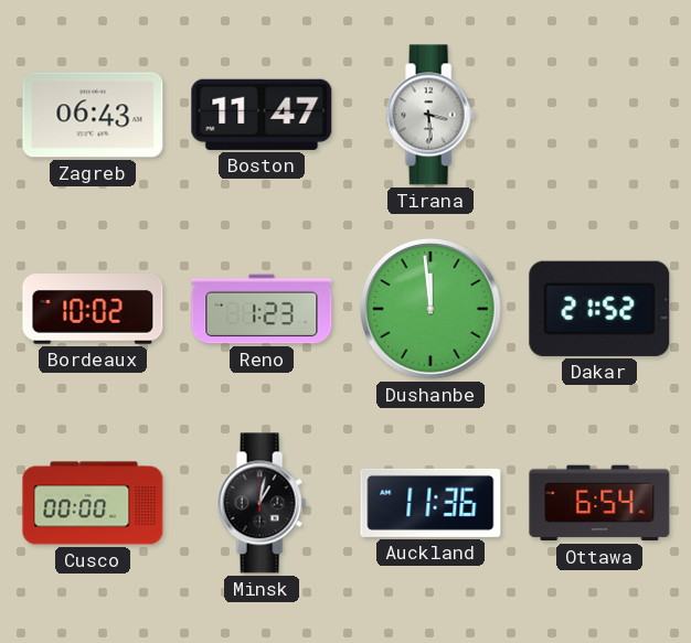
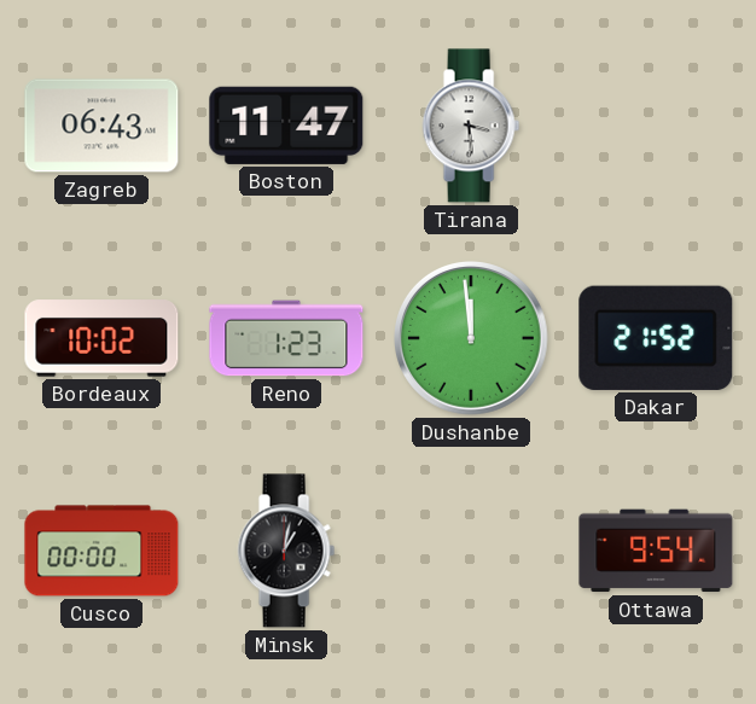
Auckland: 11:36 -> none
Ottawa: 6:54 -> 9:54
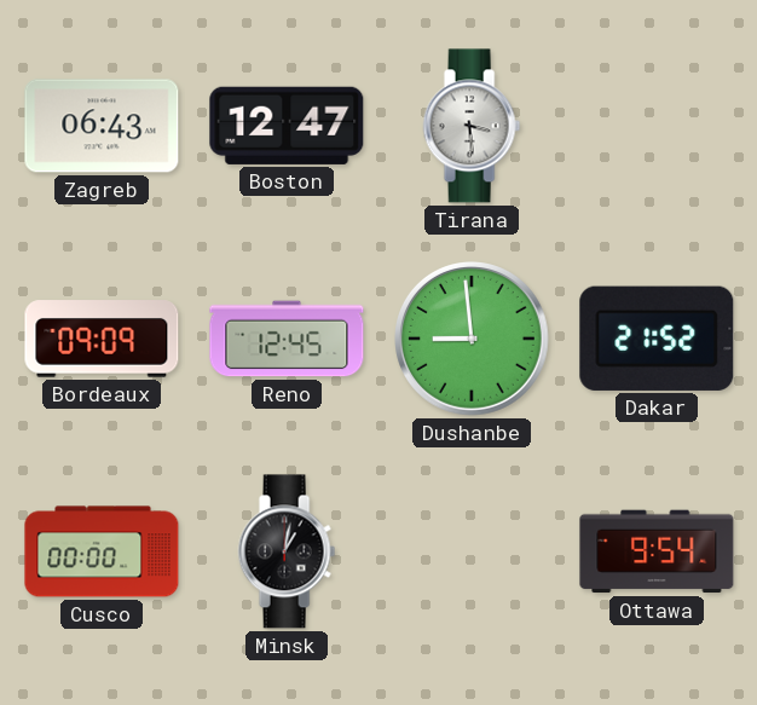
Boston: 11:47 -> 12:47
Bordeaux: 10:02 -> 09:09
Reno: 1:23 -> 12:45
Dushanbe: 11:59 -> 8:59
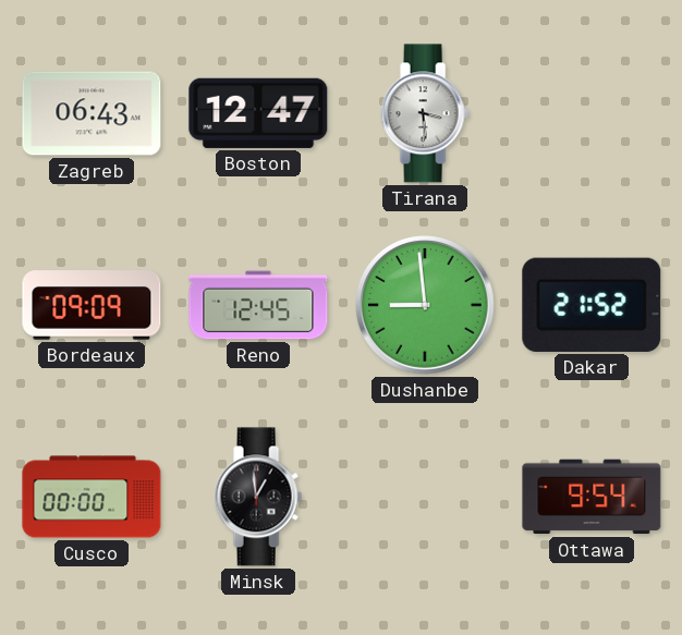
Minsk: 1:02 -> 12:59
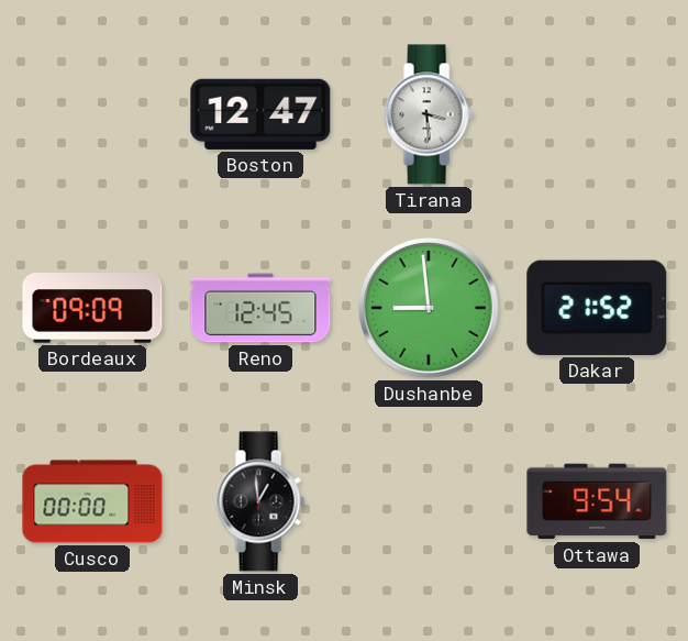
Zagreb: 06:43 -> none
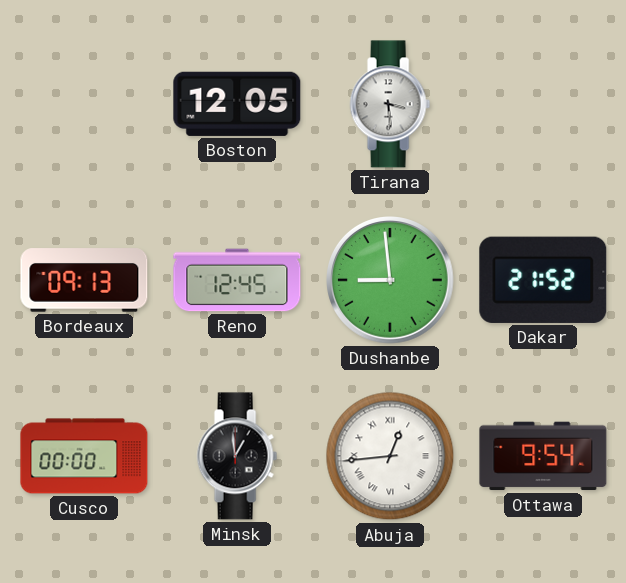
Boston: 12:47 -> 12:05
Bordeaux: 09:09 -> 09:13
Abuja: none -> 12:44
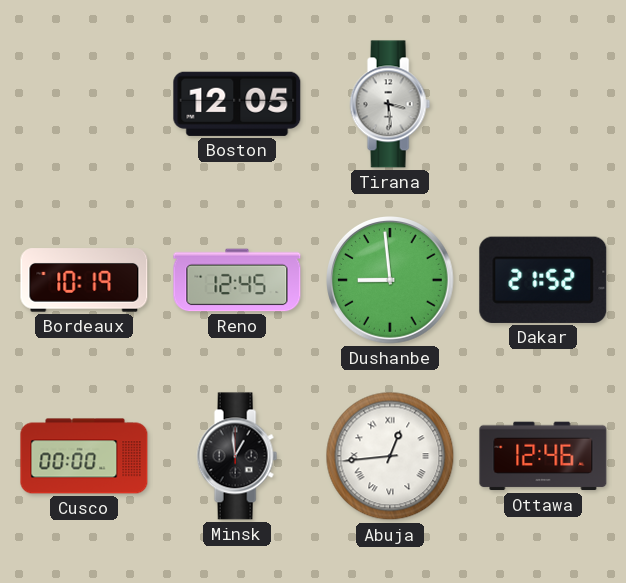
Bordeaux: 09:13 -> 10:19
Ottawa: 9:54 -> 12:46
